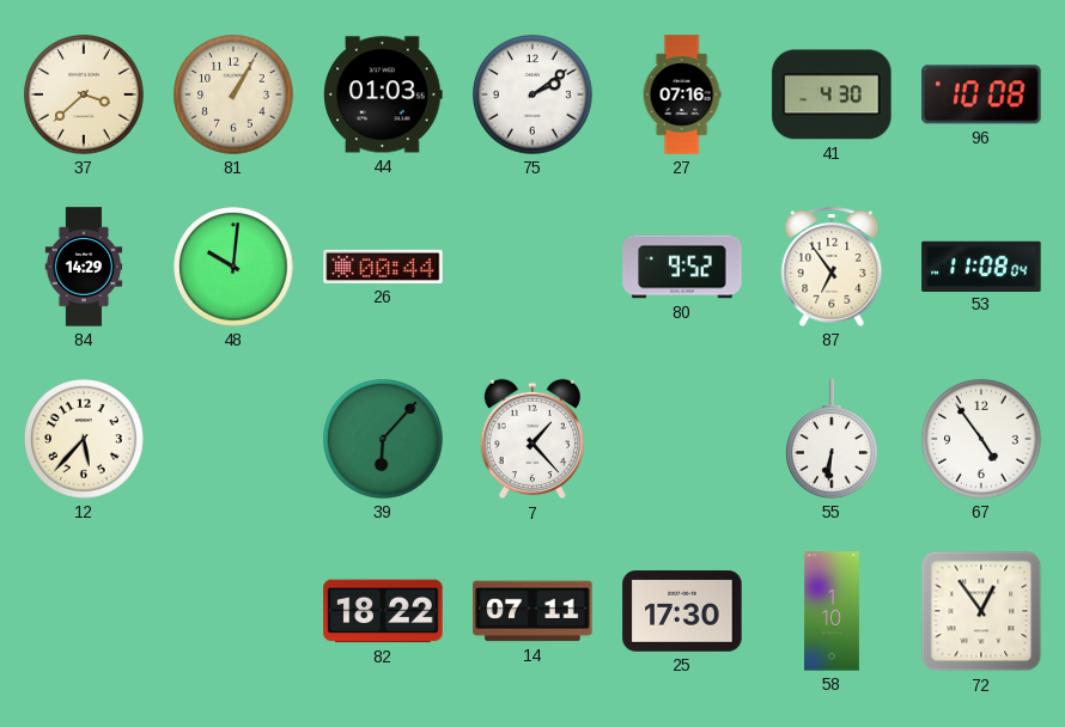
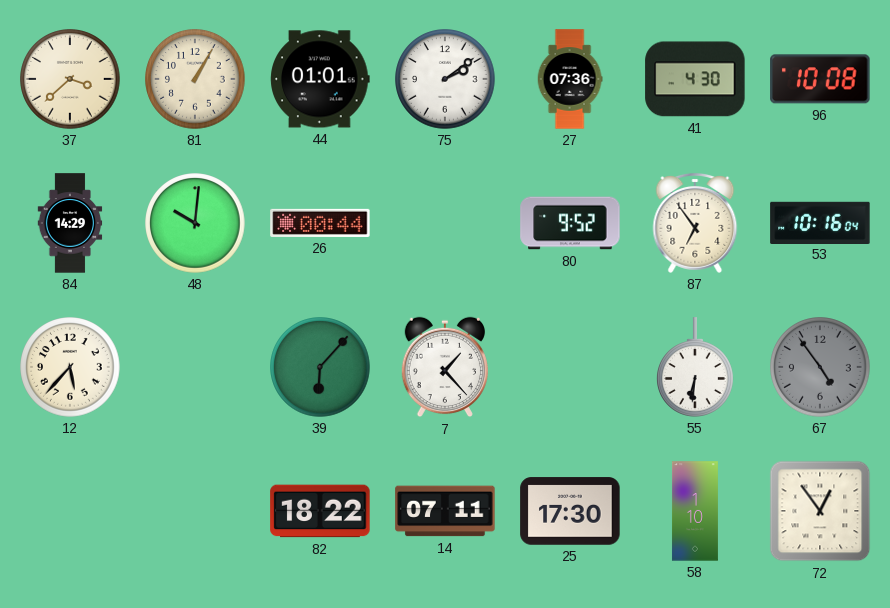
44: 01:03 -> 01:01
27: 07:16 -> 07:36
53: 11:08 -> 10:16
67 dial: white -> grey
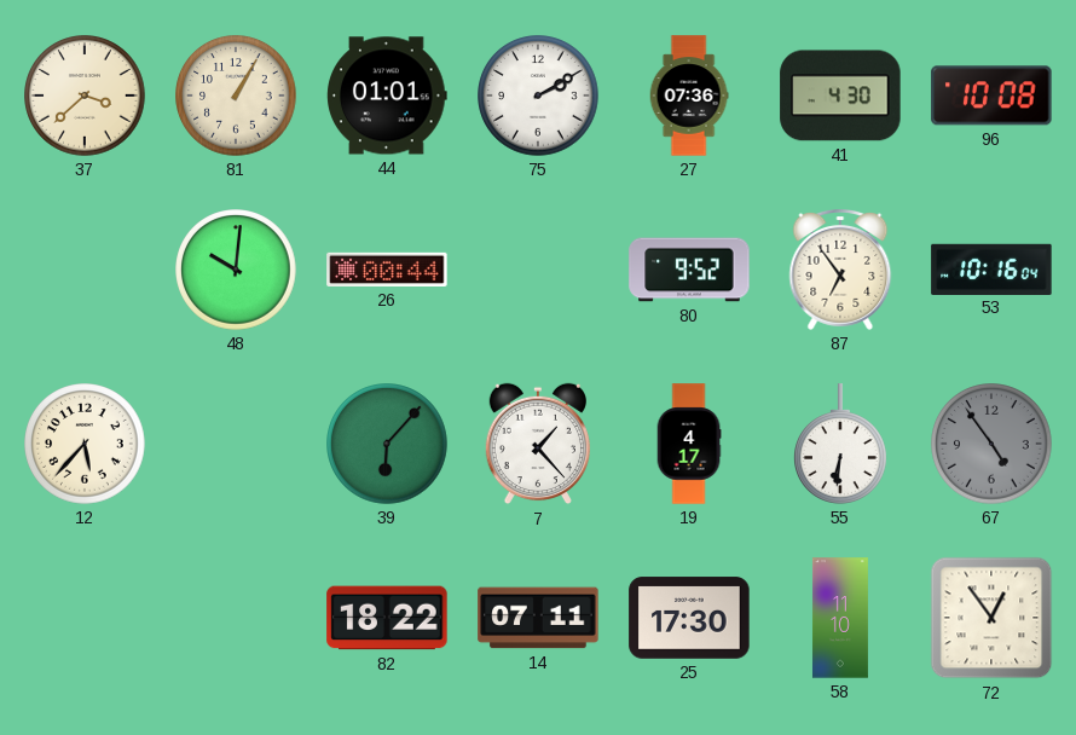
75: 2:09 -> 2:10
84: 14:29 -> none
19: none -> 4:17
58: 1:10 -> 11:10
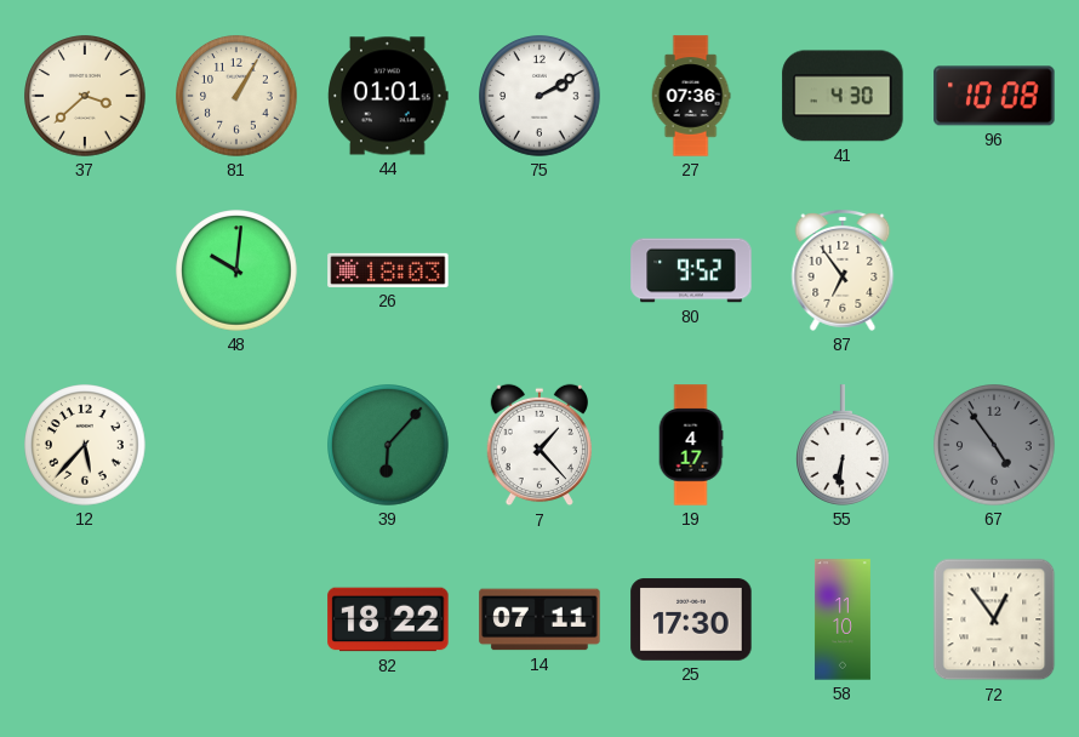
26: 00:44 -> 18:03
53: 10:16 -> none
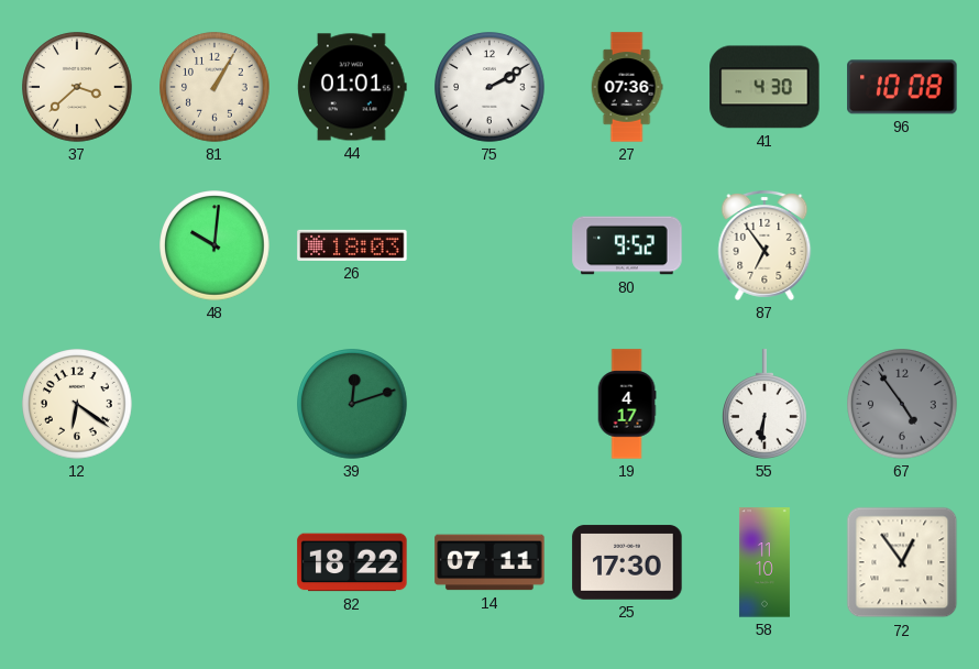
12: 5:37 -> 6:21
39: 6:07 -> 12:12
7: 1:23 -> none
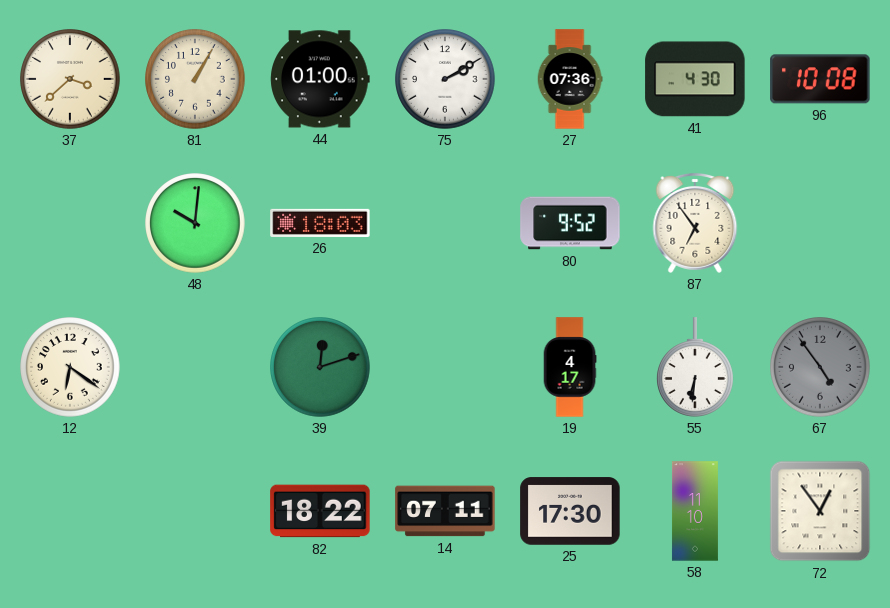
44: 01:01 -> 01:00
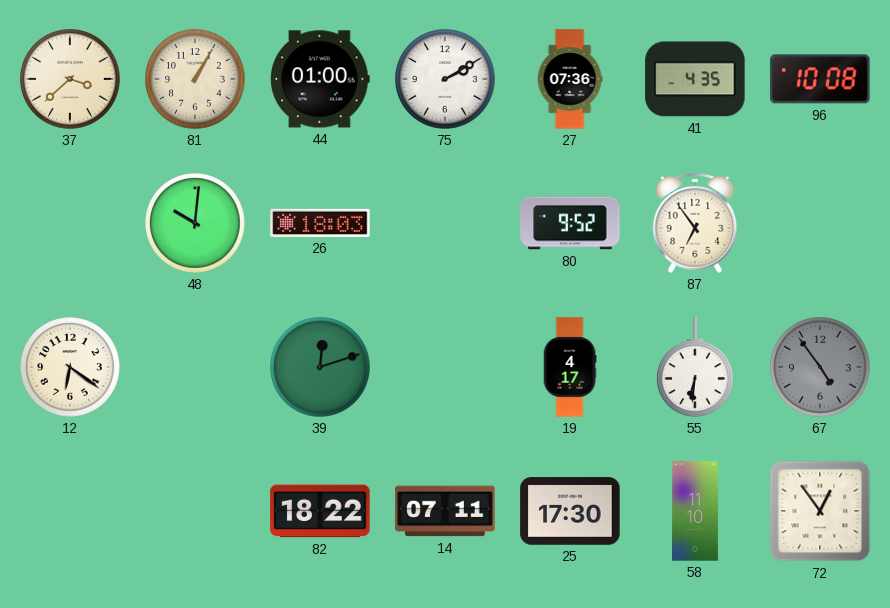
41: 4:30 -> 4:35
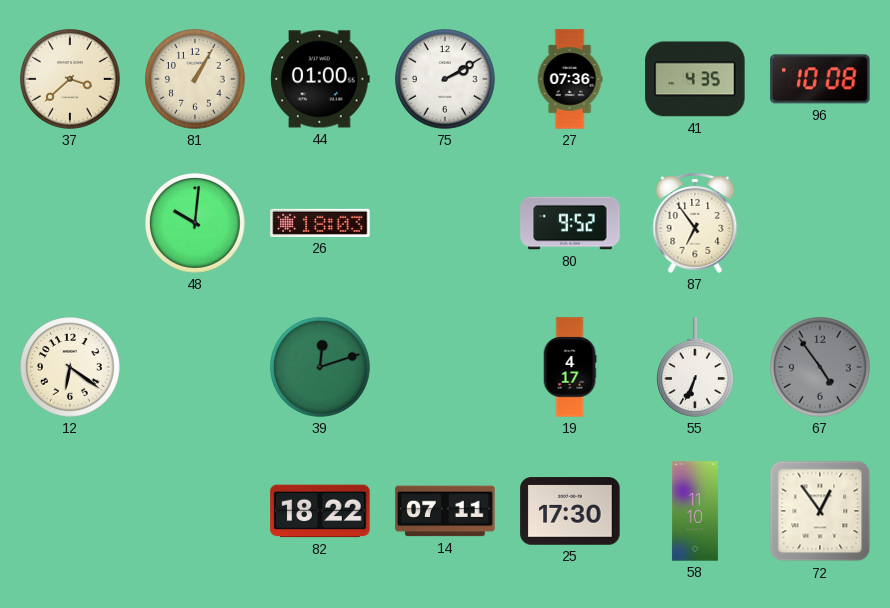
55: 6:31 -> 6:34
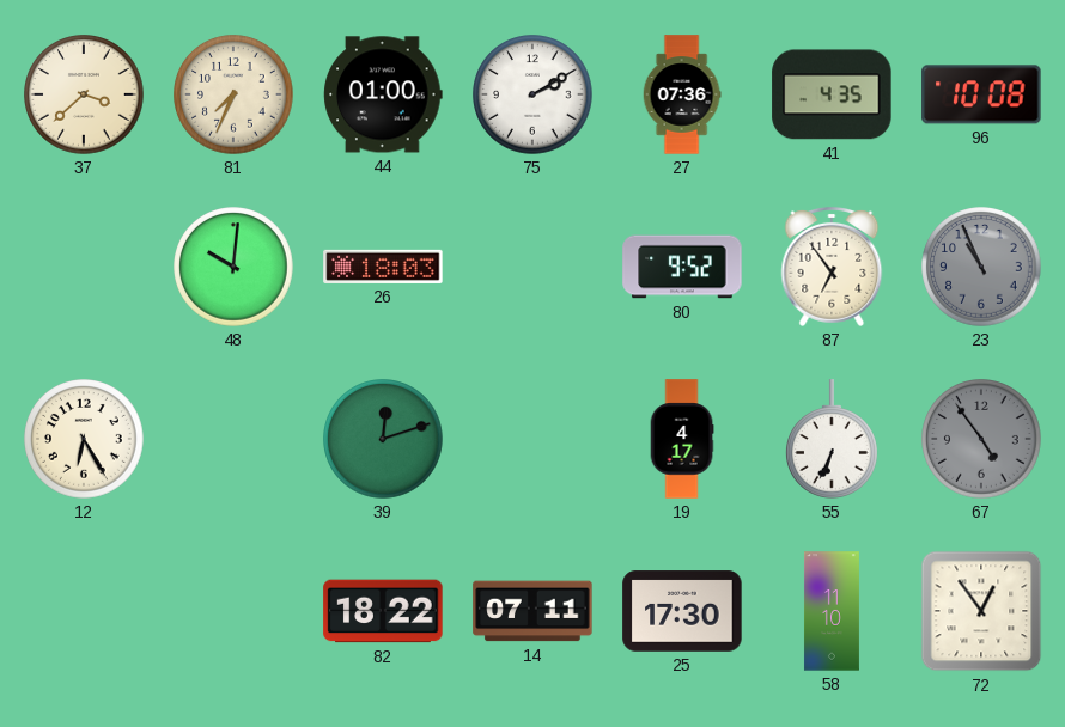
81: 1:05 -> 7:34
23: none -> 10:56
12: 6:21 -> 6:25
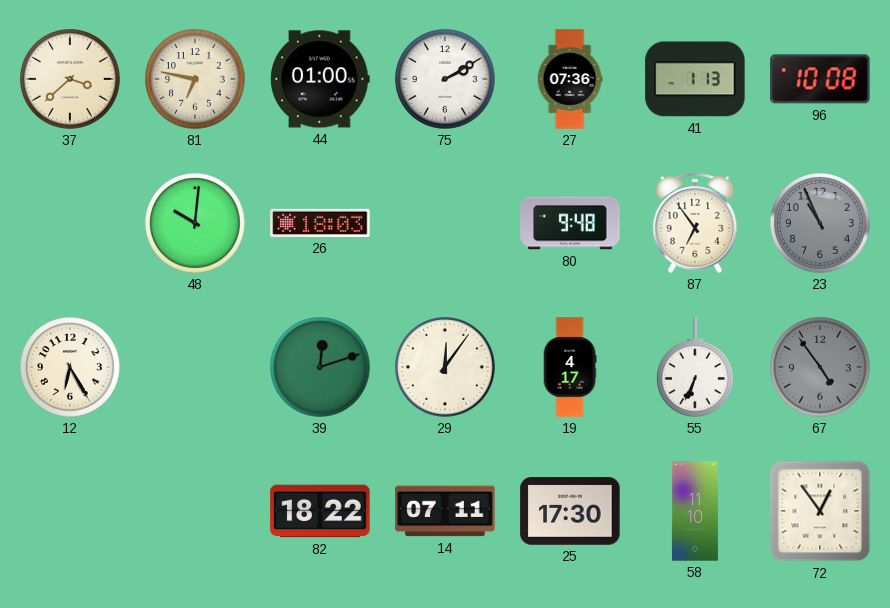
81: 7:34 -> 6:47
41: 4:35 -> 1:13
80: 9:52 -> 9:48
29: none -> 12:06
